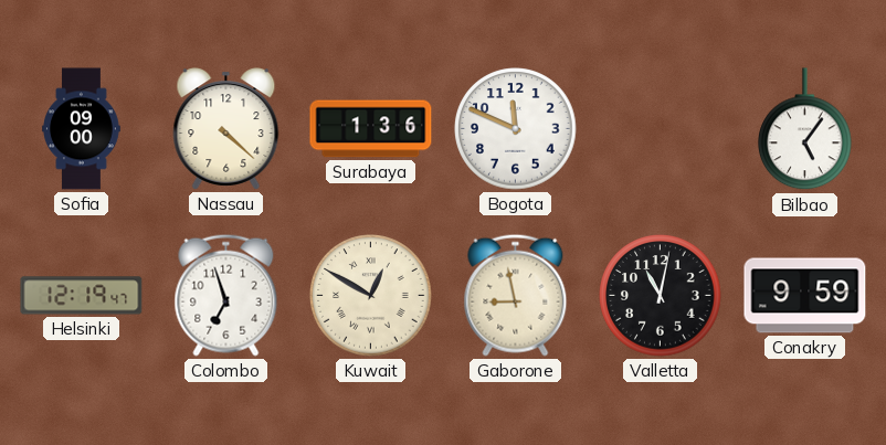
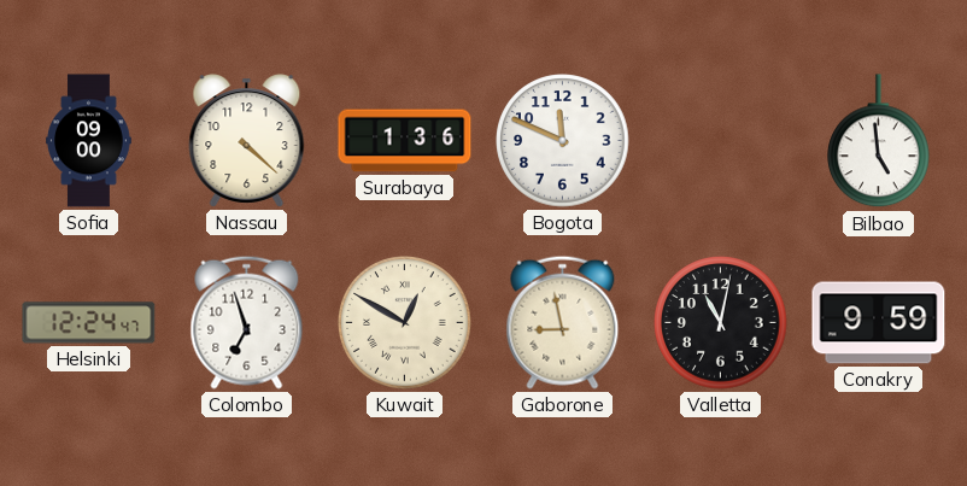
Bilbao: 5:06 -> 4:59
Helsinki: 12:19 -> 12:24
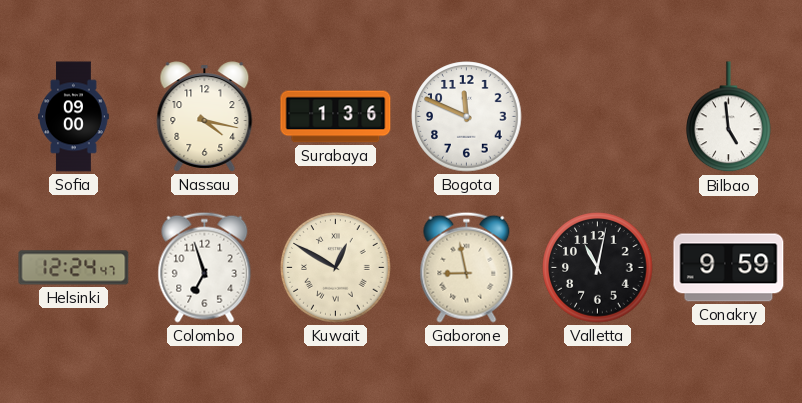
Nassau: 4:22 -> 4:17
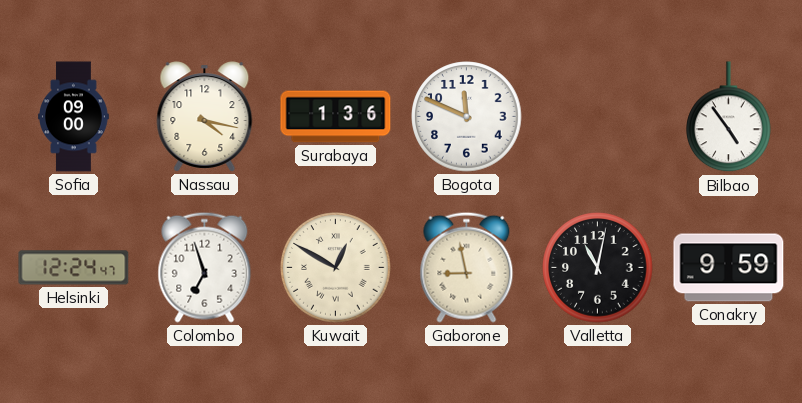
Bilbao: 4:59 -> 4:54
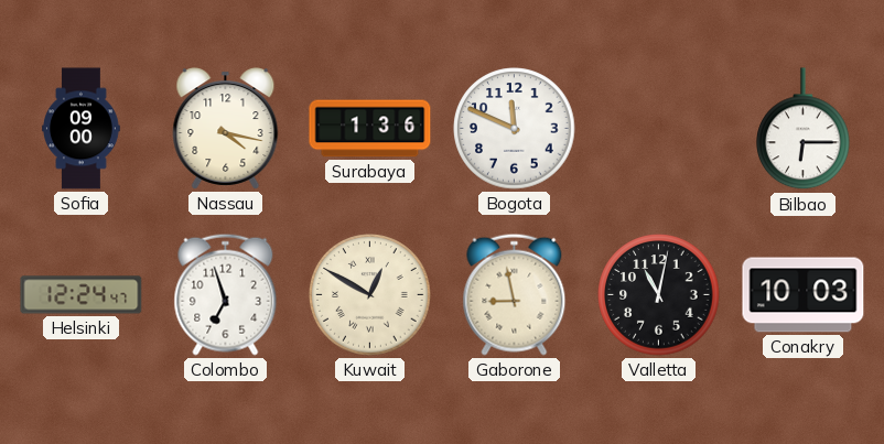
Bilbao: 4:54 -> 6:15
Conakry: 9:59 -> 10:03
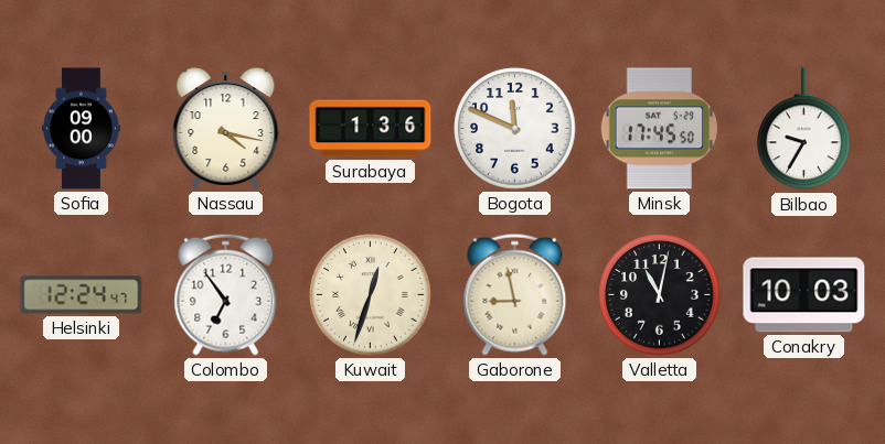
Minsk: none -> 17:45
Bilbao: 6:15 -> 9:35
Colombo: 6:57 -> 6:54
Kuwait: 12:50 -> 12:33
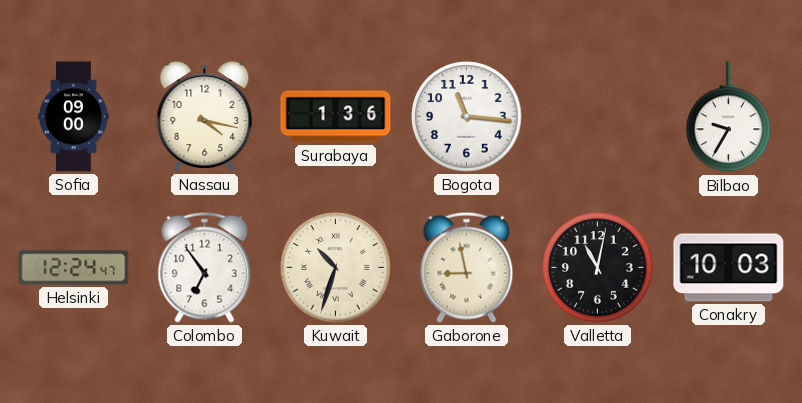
Bogota: 11:49 -> 11:16
Minsk: 17:45 -> none
Kuwait: 12:33 -> 10:33
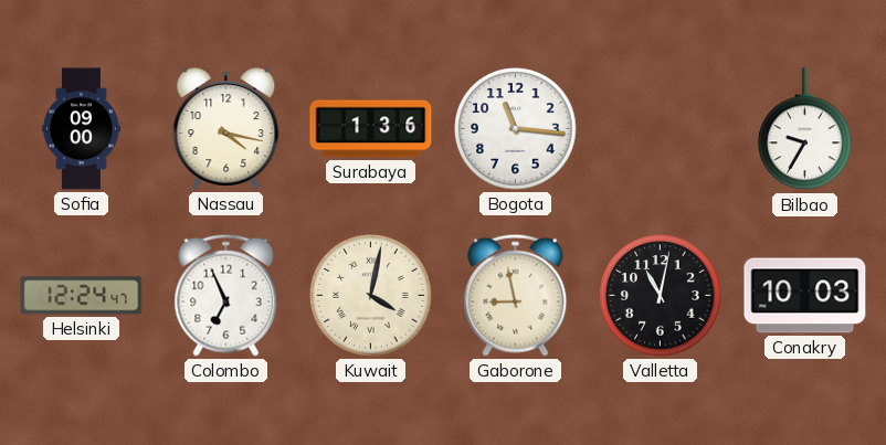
Colombo: 6:54 -> 6:56
Kuwait: 10:33 -> 4:02
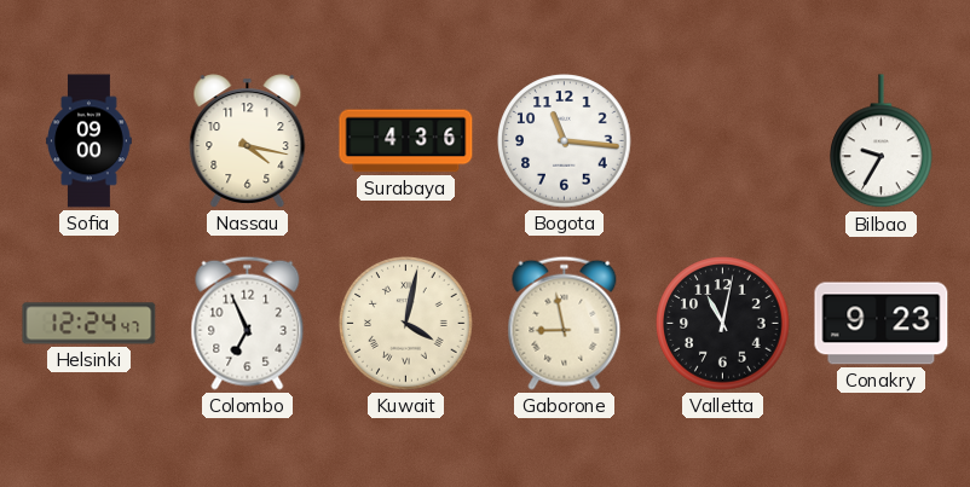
Surabaya: 1:36 -> 4:36
Conakry: 10:03 -> 9:23
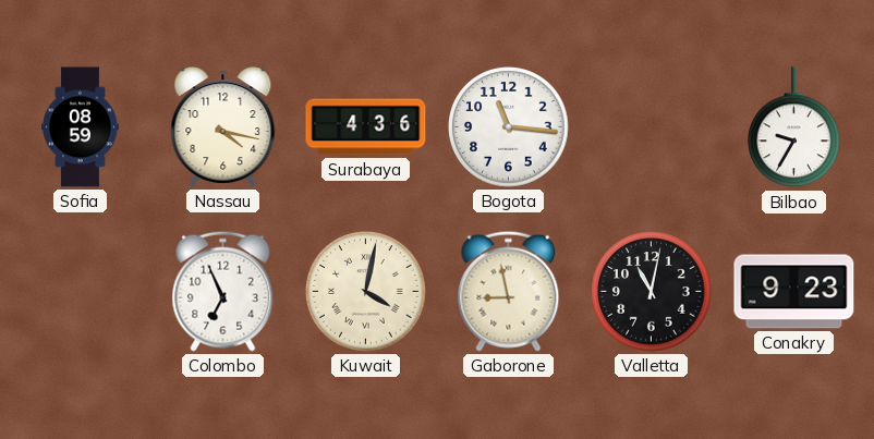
Sofia: 09:00 -> 08:59
Helsinki: 12:24 -> none
